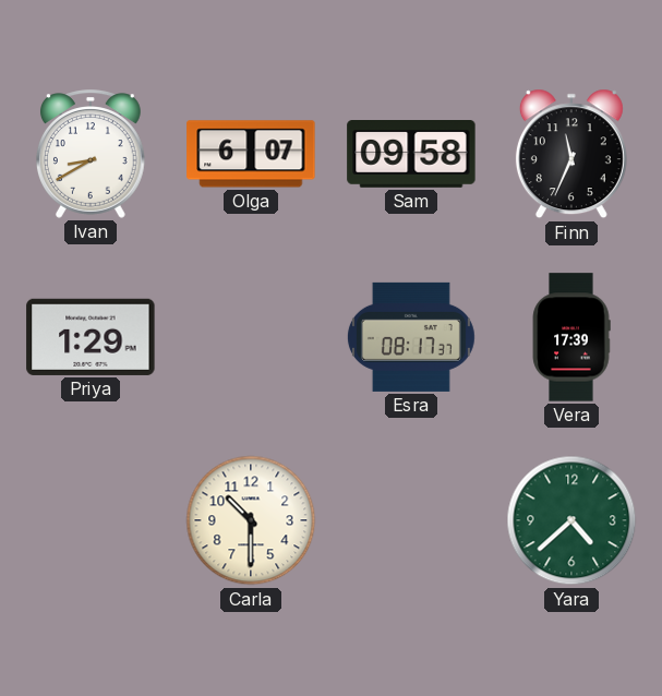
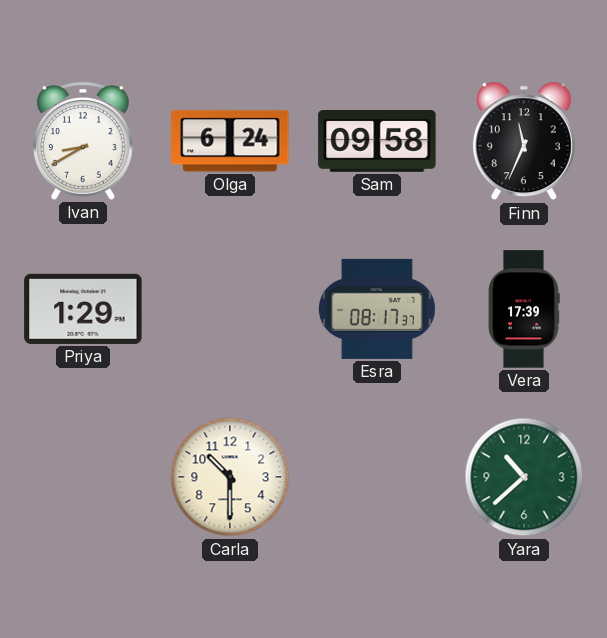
Olga: 6:07 -> 6:24
Yara: 4:38 -> 10:38
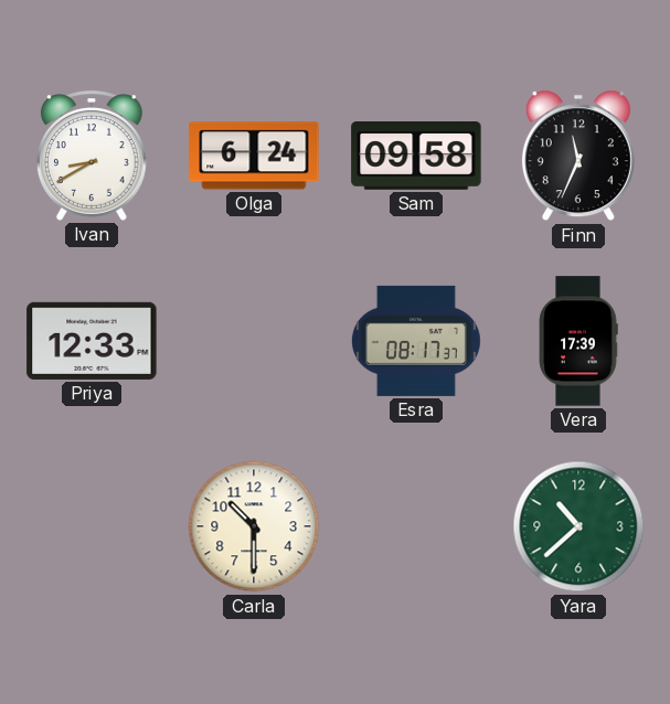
Priya: 1:29 -> 12:33
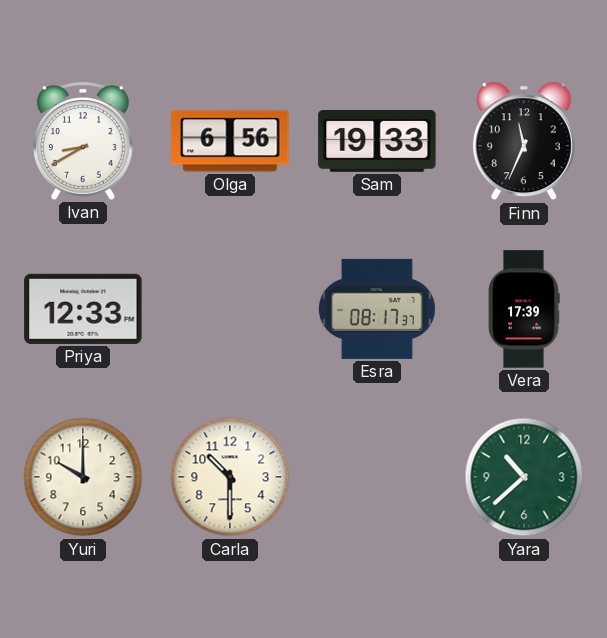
Olga: 6:24 -> 6:56
Sam: 09:58 -> 19:33
Yuri: none -> 10:00
